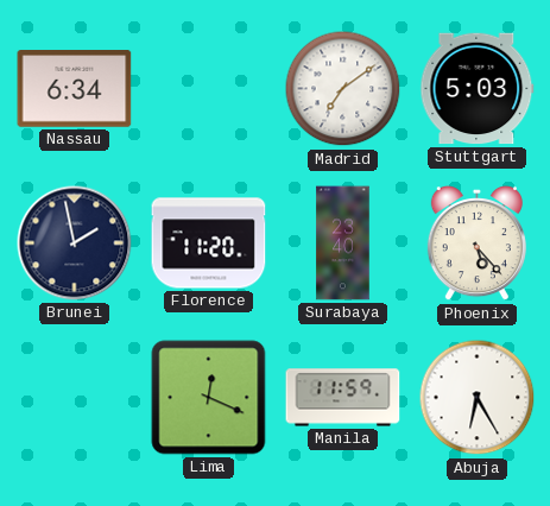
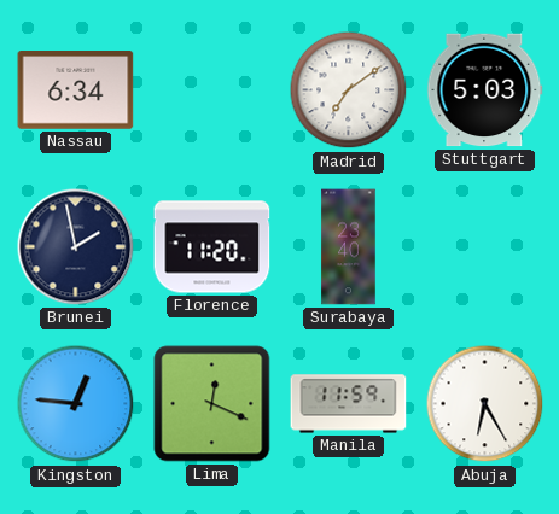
Phoenix: 5:23 -> none
Kingston: none -> 12:46
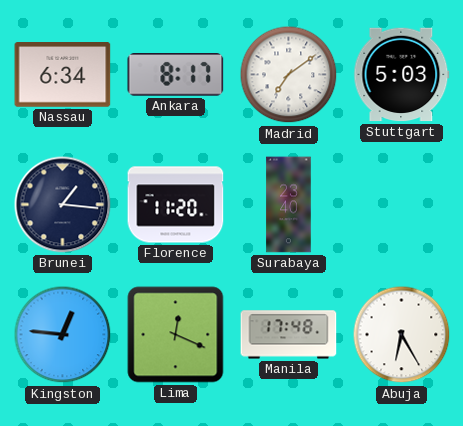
Ankara: none -> 8:17
Brunei: 1:58 -> 1:16
Manila: 11:59 -> 17:48
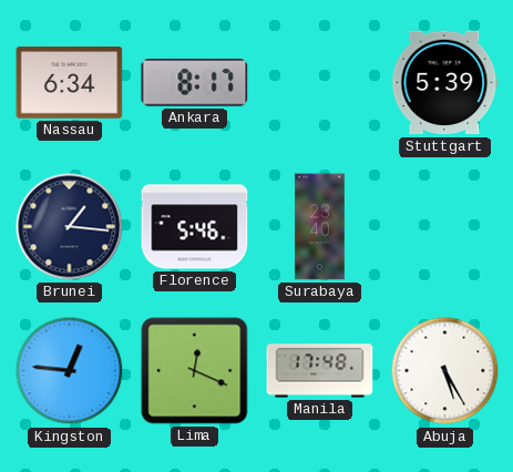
Madrid: 7:09 -> none
Stuttgart: 5:03 -> 5:39
Florence: 11:20 -> 5:46
Abuja: 6:25 -> 5:25
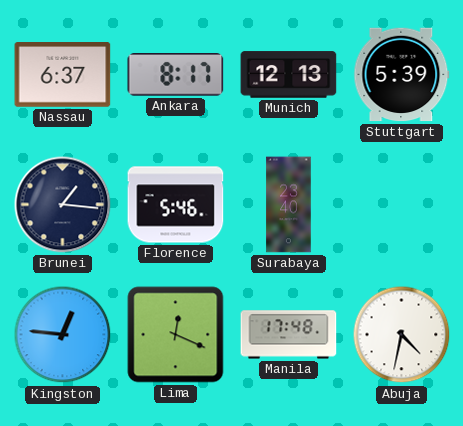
Nassau: 6:34 -> 6:37
Munich: none -> 12:13
Abuja: 5:25 -> 4:32
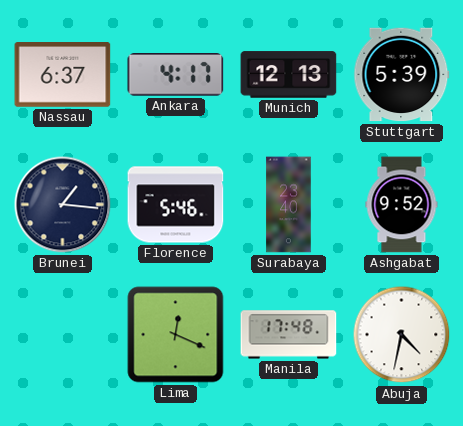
Ankara: 8:17 -> 4:17
Ashgabat: none -> 9:52
Kingston: 12:46 -> none
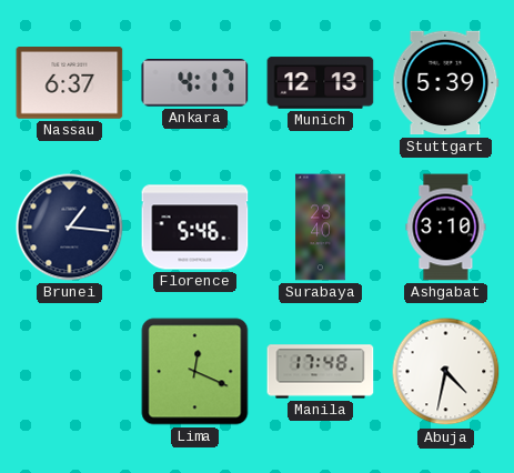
Ashgabat: 9:52 -> 3:10
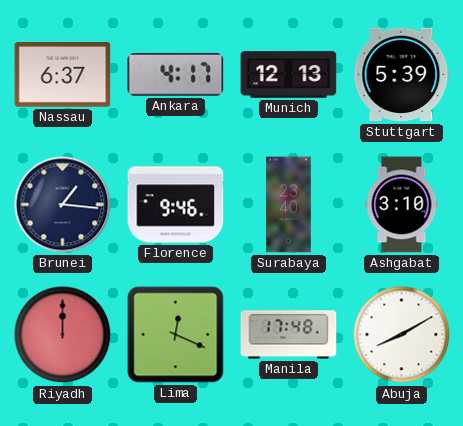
Florence: 5:46 -> 9:46
Riyadh: none -> 12:00
Abuja: 4:32 -> 8:10
